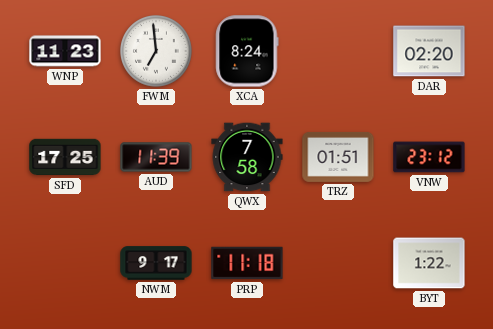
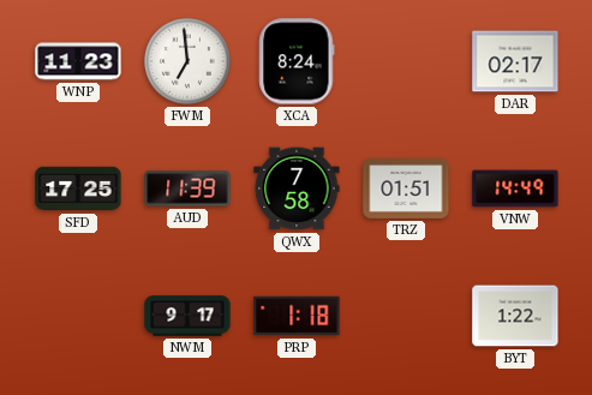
DAR: 02:20 -> 02:17
VNW: 23:12 -> 14:49
PRP: 11:18 -> 1:18
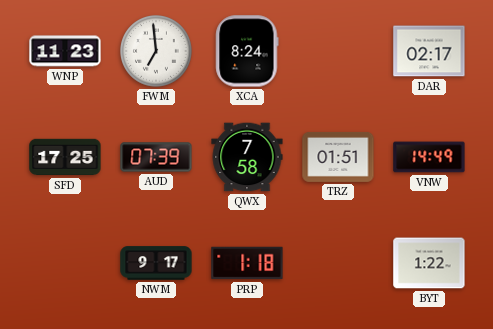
AUD: 11:39 -> 07:39
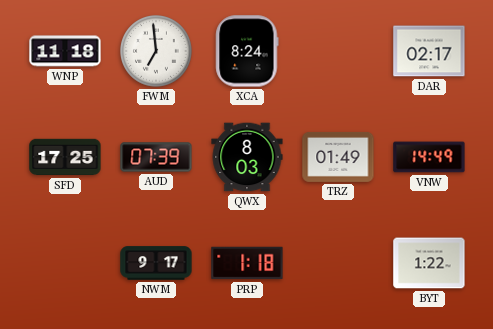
WNP: 11:23 -> 11:18
QWX: 7:58 -> 8:03
TRZ: 01:51 -> 01:49
